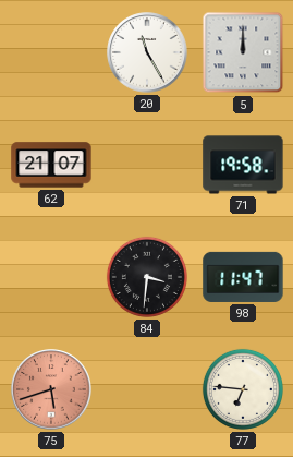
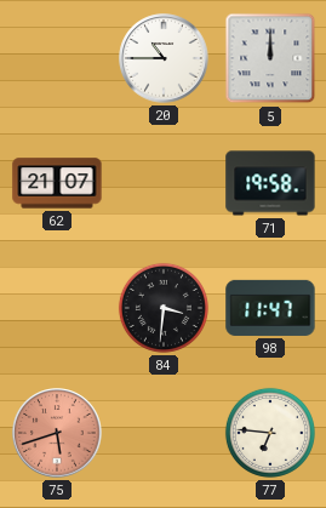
20: 11:25 -> 10:45
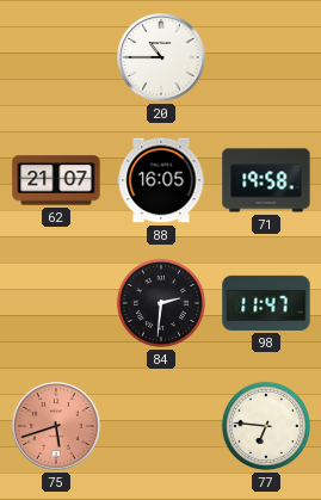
5: 12:00 -> none
88: none -> 16:05
84: 3:31 -> 2:31
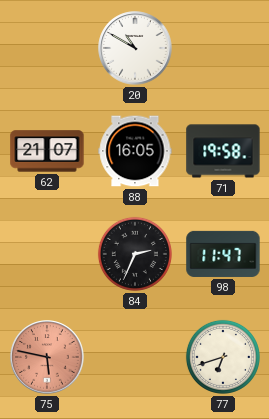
20: 10:45 -> 10:50
84: 2:31 -> 2:34
75: 5:42 -> 5:47
77: 6:46 -> 6:42
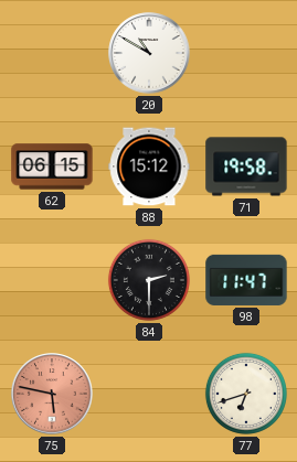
62: 21:07 -> 06:15
88: 16:05 -> 15:12
84: 2:34 -> 2:30
